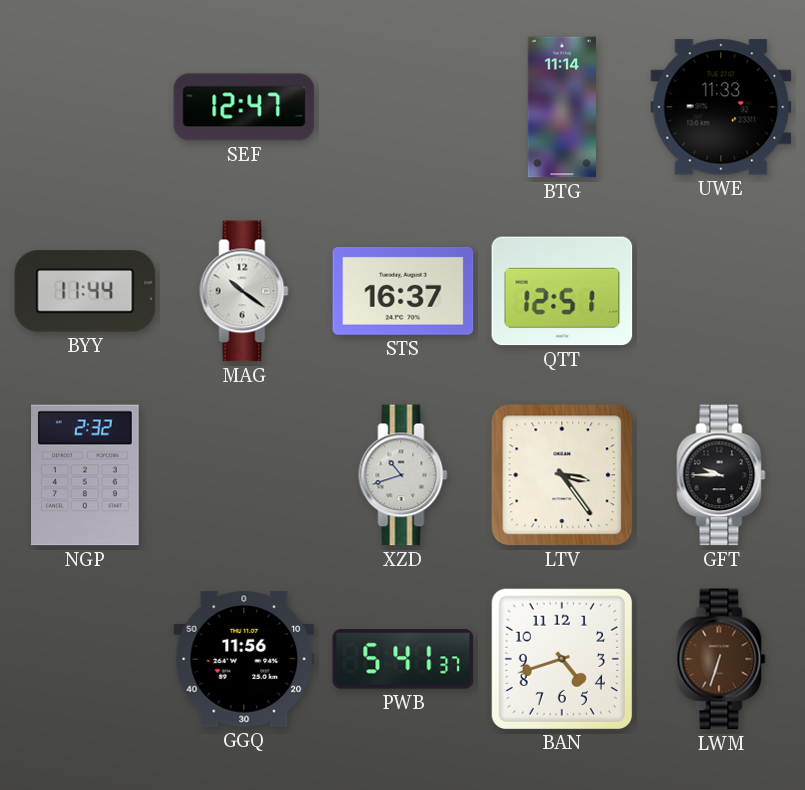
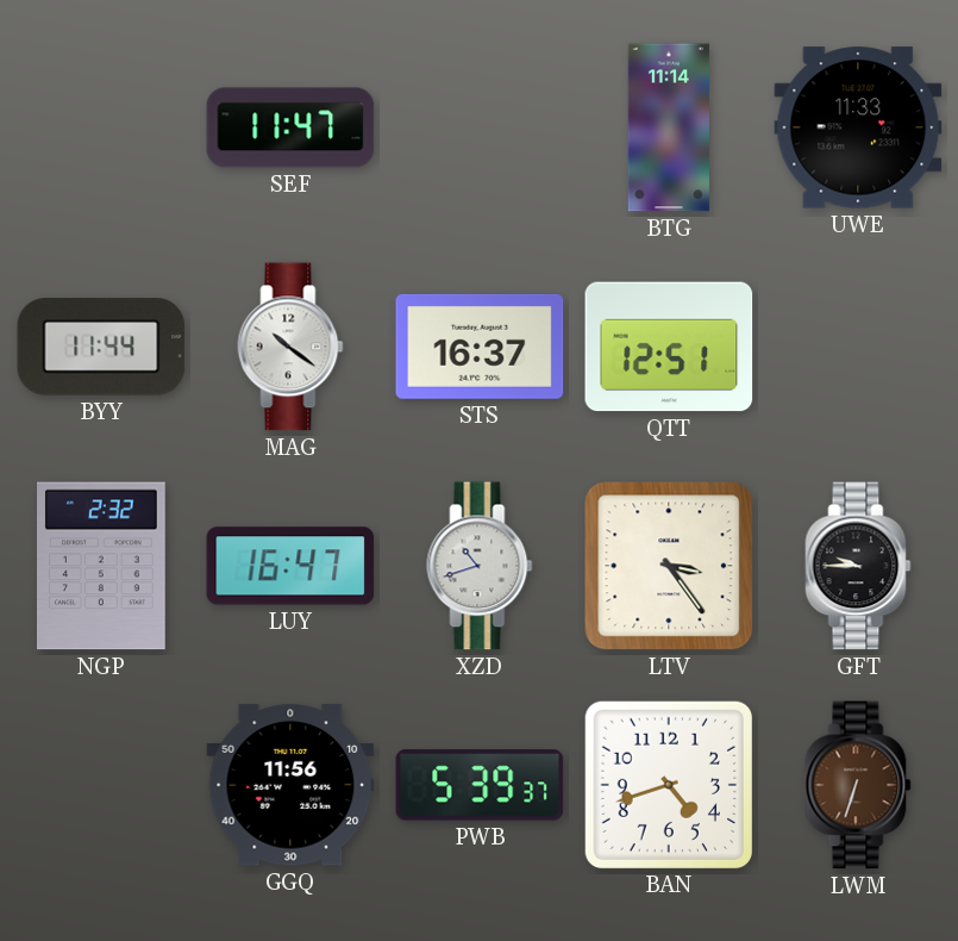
SEF: 12:47 -> 11:47
LUY: none -> 16:47
PWB: 5:41 -> 5:39
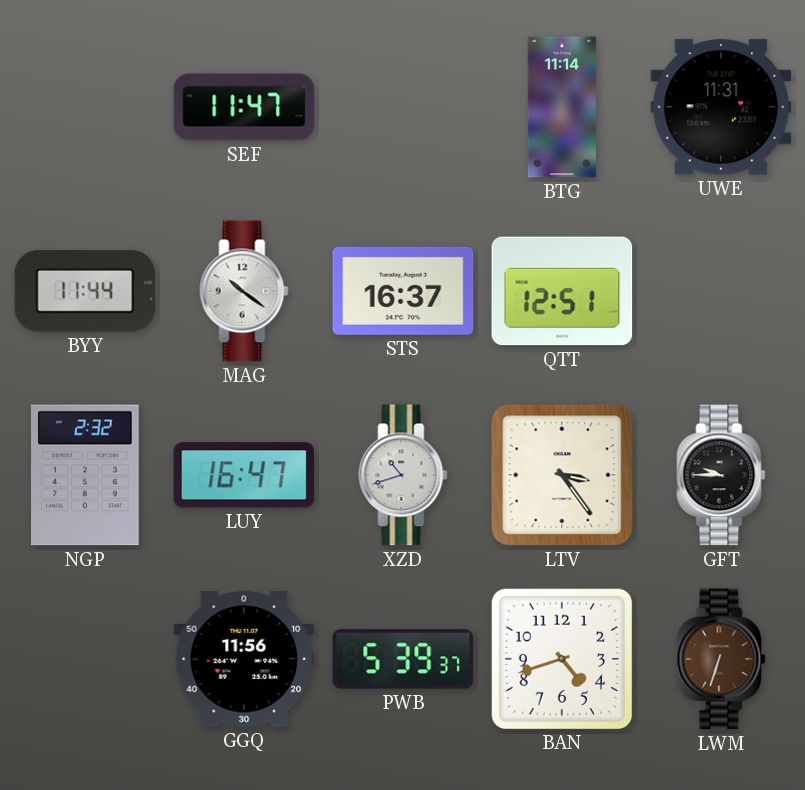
UWE: 11:33 -> 11:31
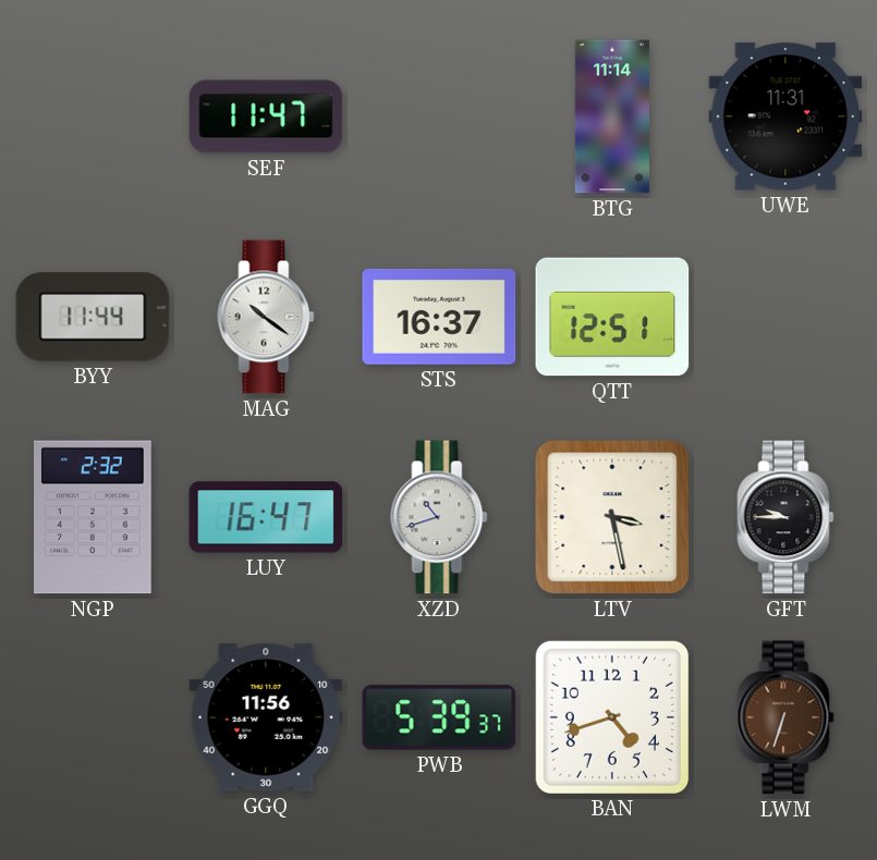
LTV: 3:24 -> 3:28
